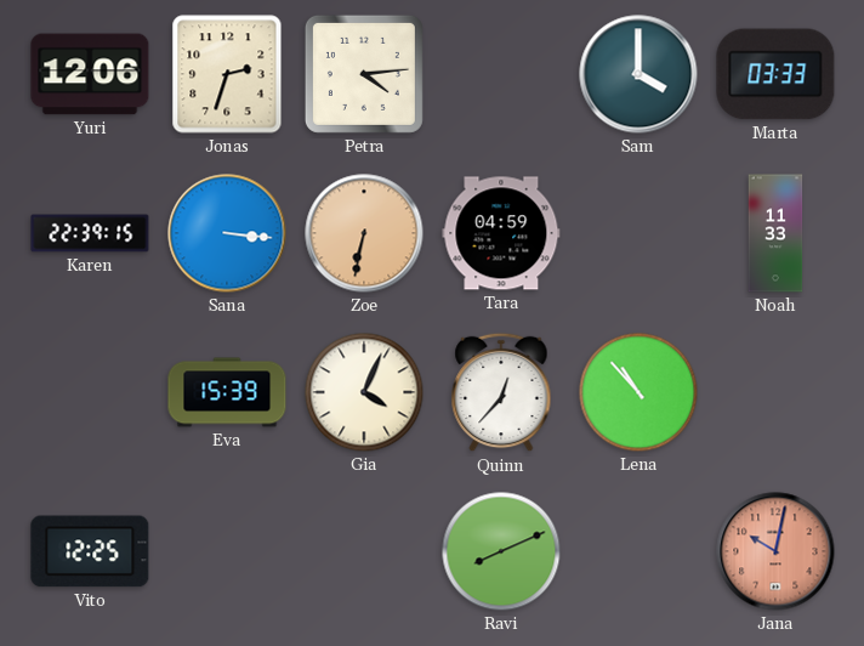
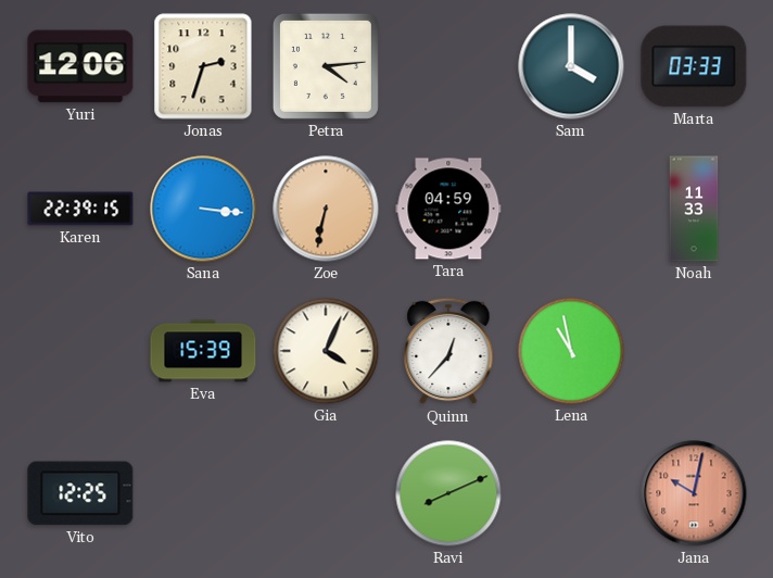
Lena: 10:53 -> 10:58
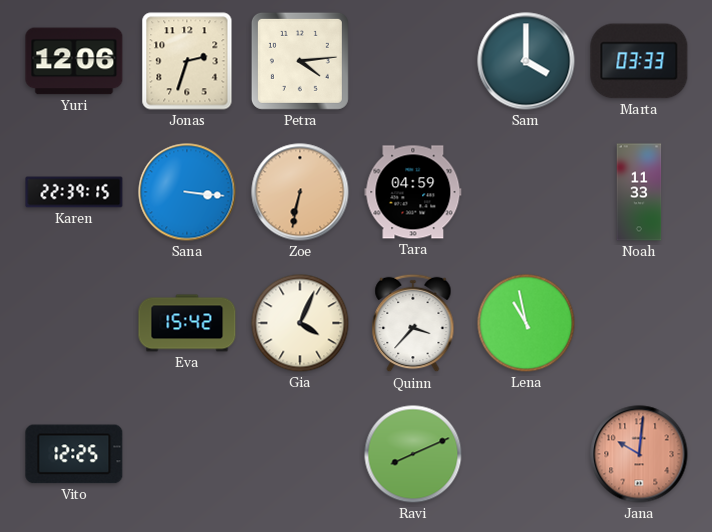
Eva: 15:39 -> 15:42
Quinn: 12:37 -> 3:37
Jana: 10:02 -> 10:01
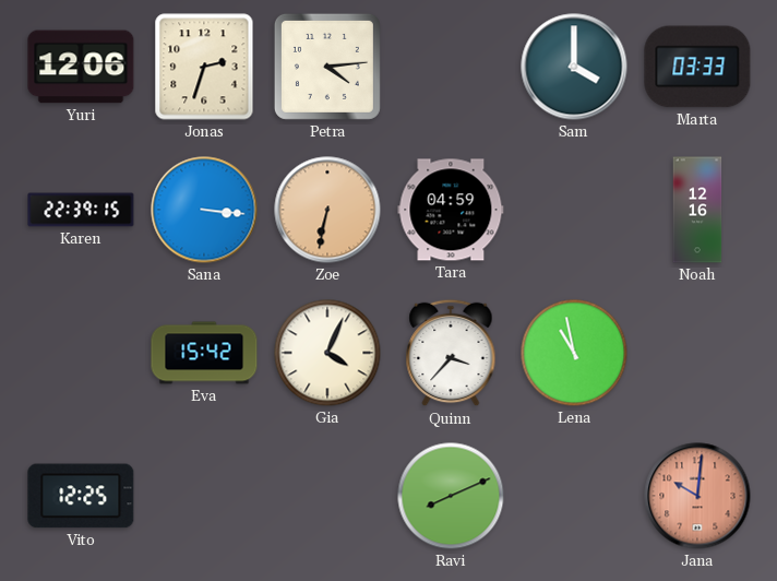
Noah: 11:33 -> 12:16
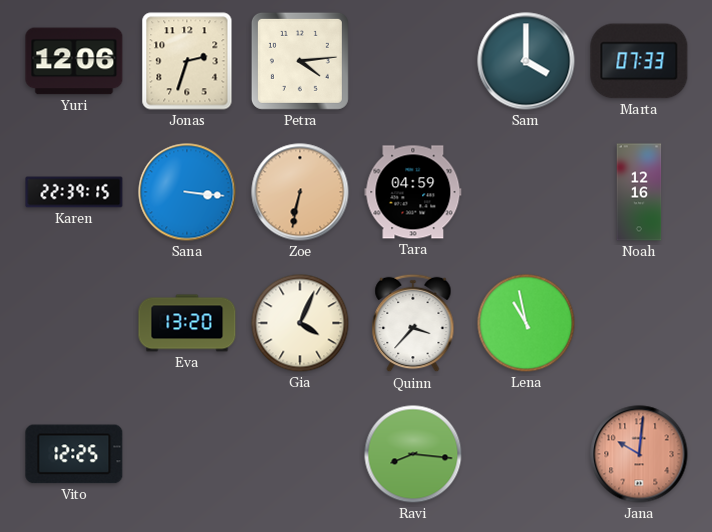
Marta: 03:33 -> 07:33
Eva: 15:42 -> 13:20
Ravi: 8:11 -> 8:16
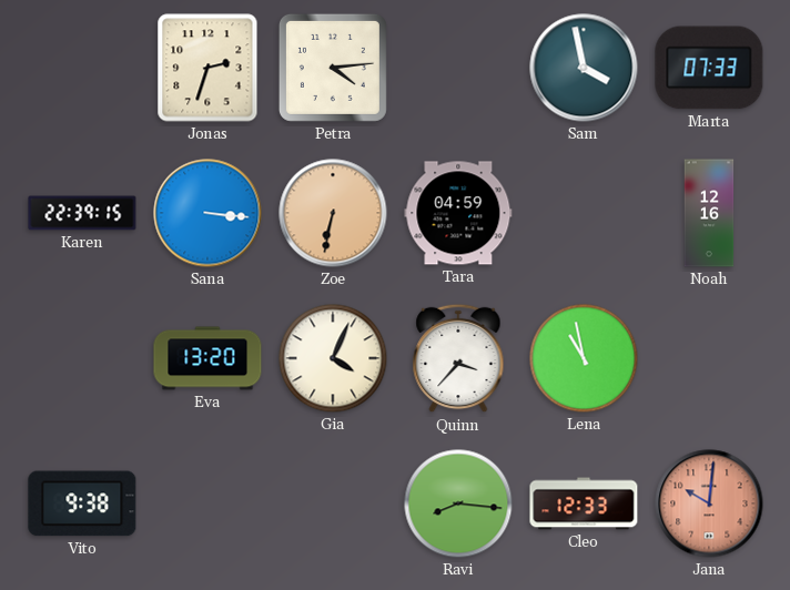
Yuri: 12:06 -> none
Sam: 4:00 -> 3:58
Vito: 12:25 -> 9:38
Cleo: none -> 12:33
